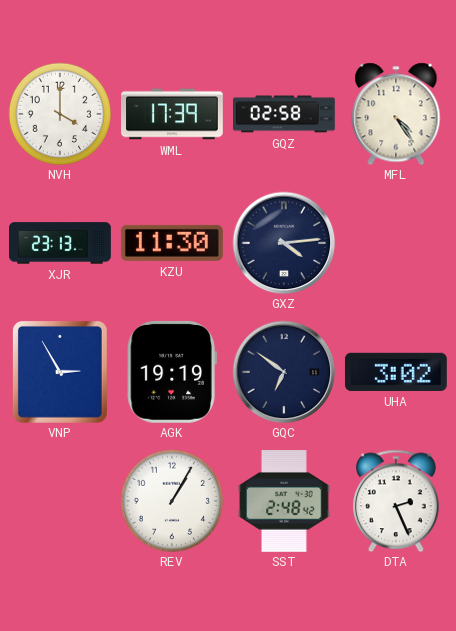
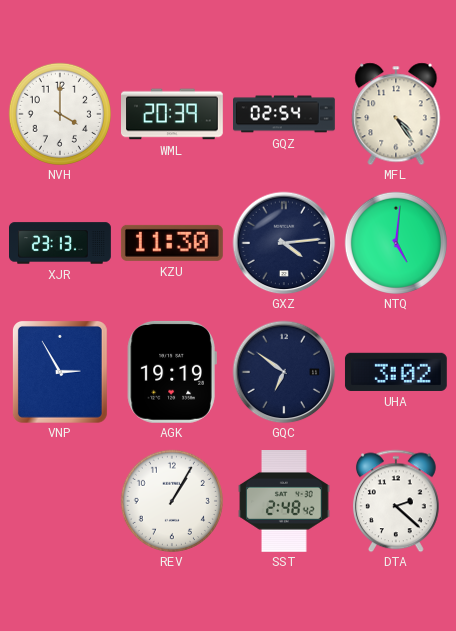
WML: 17:39 -> 20:39
GQZ: 02:58 -> 02:54
NTQ: none -> 5:01
DTA: 2:26 -> 2:22
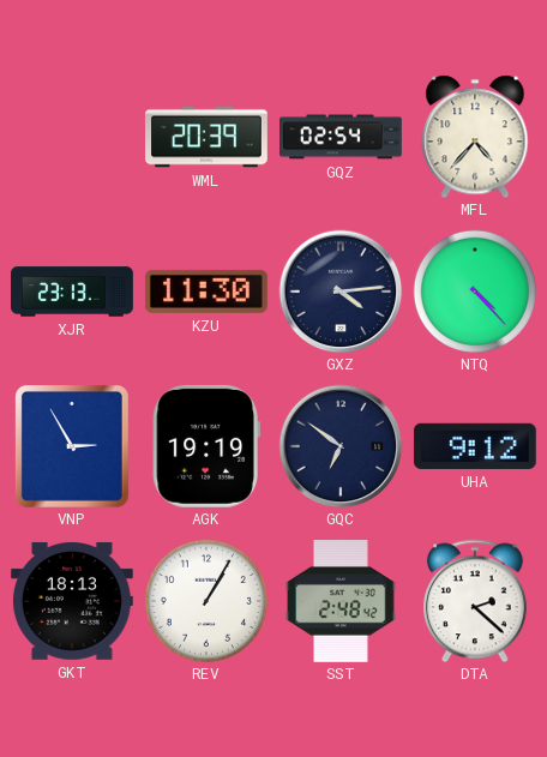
NVH: 4:00 -> none
MFL: 4:24 -> 4:37
NTQ: 5:01 -> 4:23
UHA: 3:02 -> 9:12
GKT: none -> 18:13
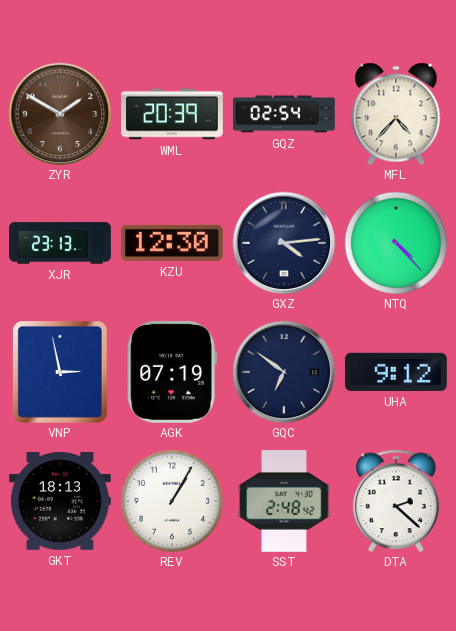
ZYR: none -> 1:50
KZU: 11:30 -> 12:30
VNP: 2:55 -> 2:58
AGK: 19:19 -> 07:19
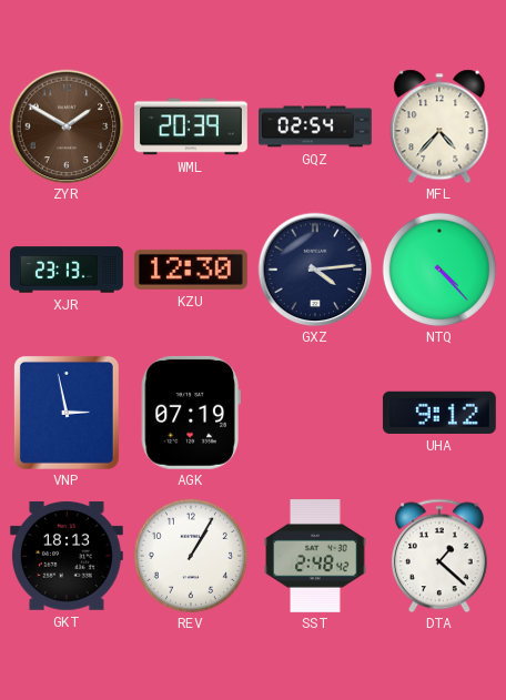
GQC: 6:51 -> none
DTA: 2:22 -> 1:22
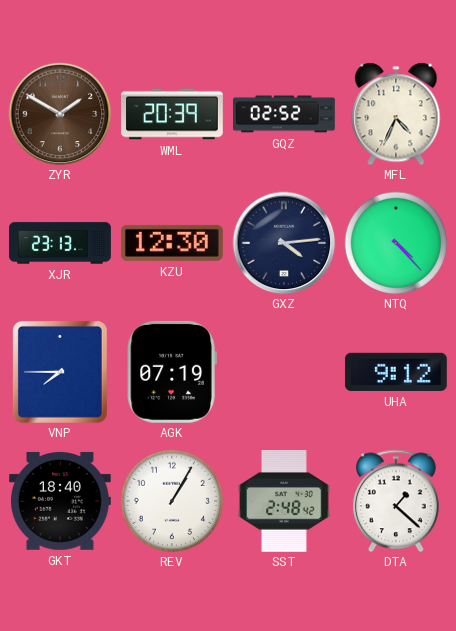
GQZ: 02:54 -> 02:52
MFL: 4:37 -> 4:34
VNP: 2:58 -> 7:45
GKT: 18:13 -> 18:40
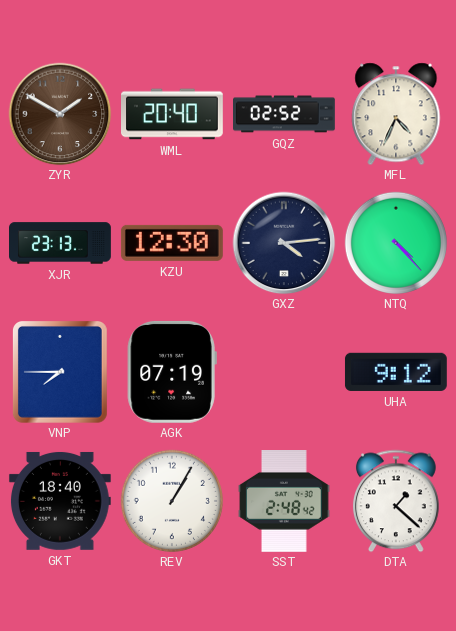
WML: 20:39 -> 20:40
